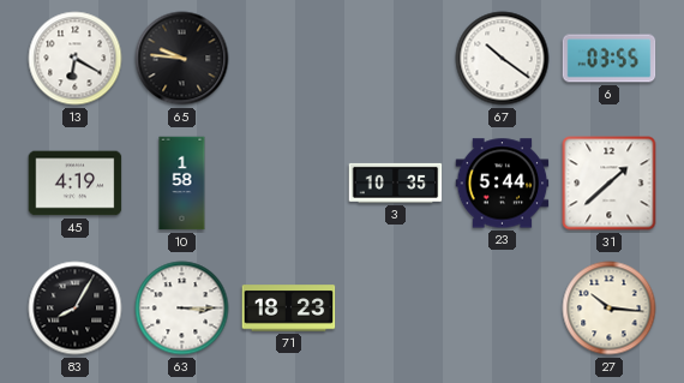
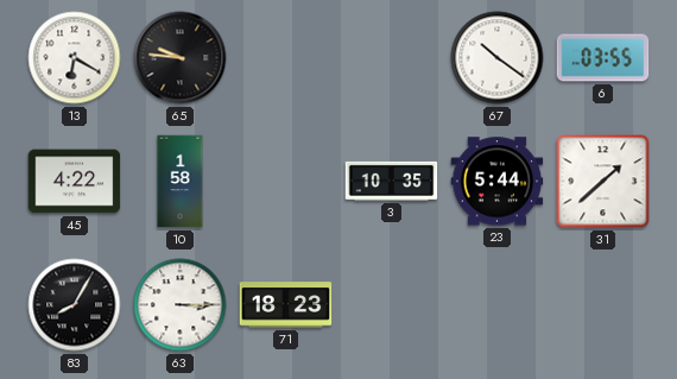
45: 4:19 -> 4:22
27: 10:16 -> none
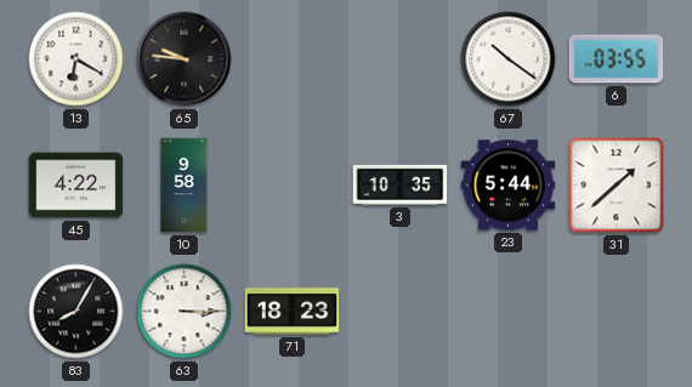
10: 1:58 -> 9:58
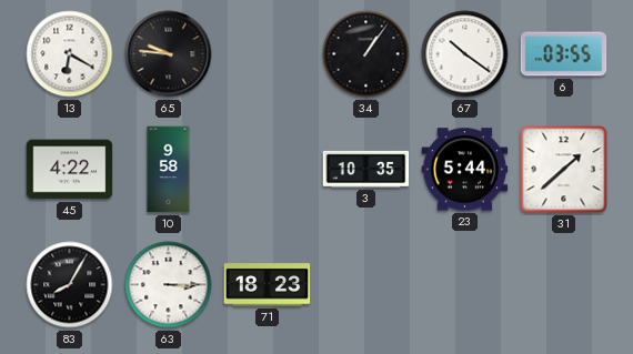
34: none -> 1:06
